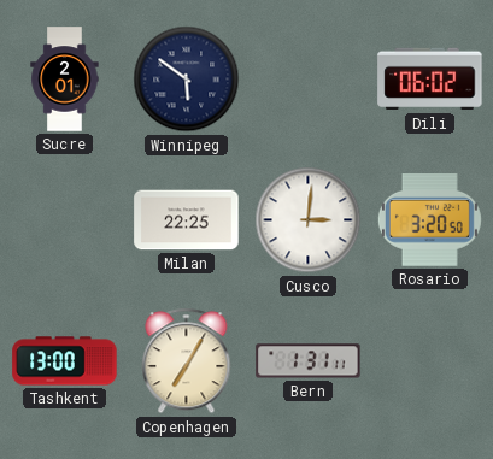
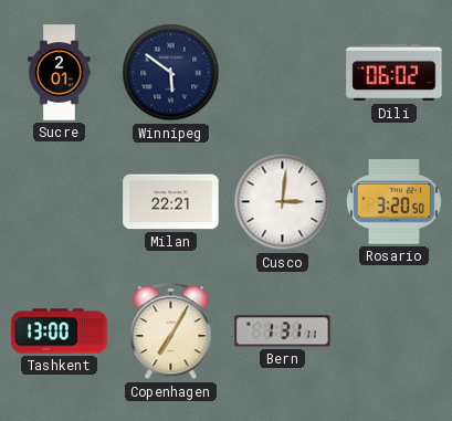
Milan: 22:25 -> 22:21
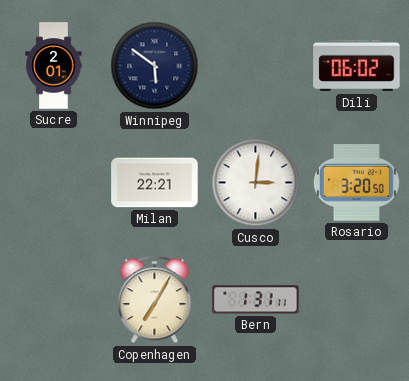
Tashkent: 13:00 -> none
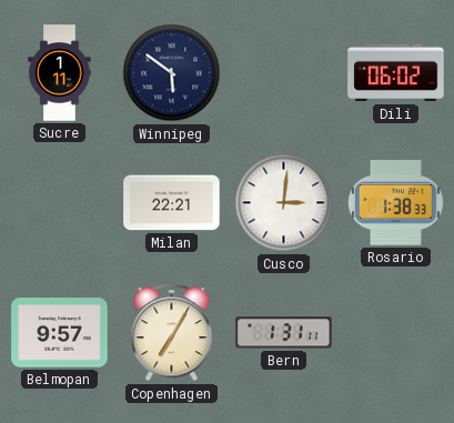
Sucre: 2:01 -> 1:11
Rosario: 3:20 -> 1:38
Belmopan: none -> 9:57
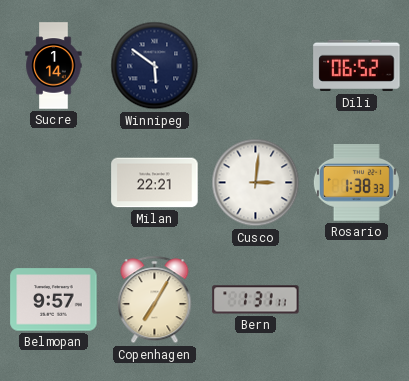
Sucre: 1:11 -> 1:14
Dili: 06:02 -> 06:52
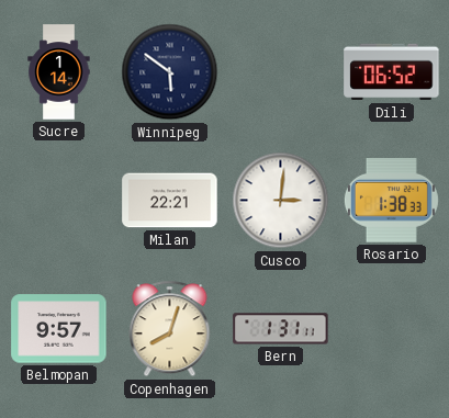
Copenhagen: 7:05 -> 8:03
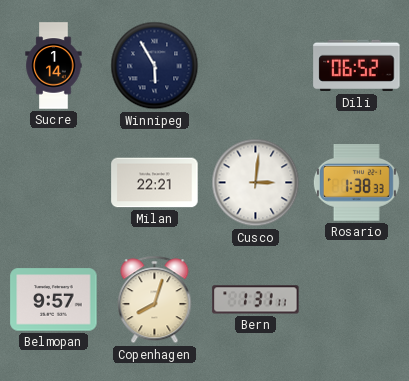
Winnipeg: 5:51 -> 5:55
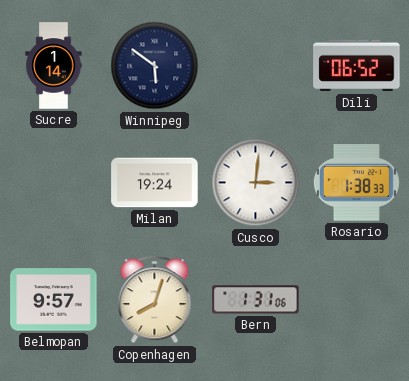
Winnipeg: 5:55 -> 5:51
Milan: 22:21 -> 19:24
Bern: 1:31:11 -> 1:31:06
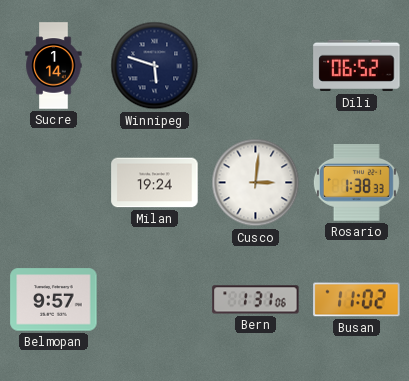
Winnipeg: 5:51 -> 5:48
Copenhagen: 8:03 -> none
Busan: none -> 11:02
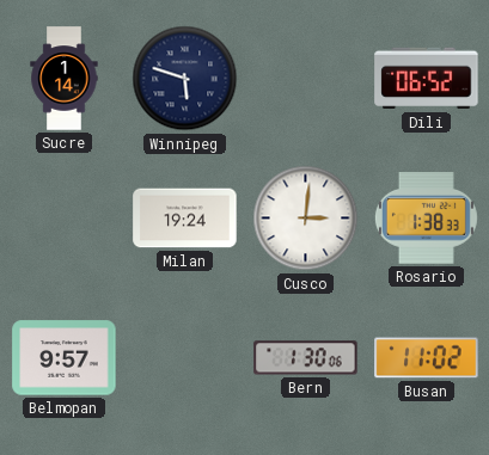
Bern: 1:31 -> 1:30
